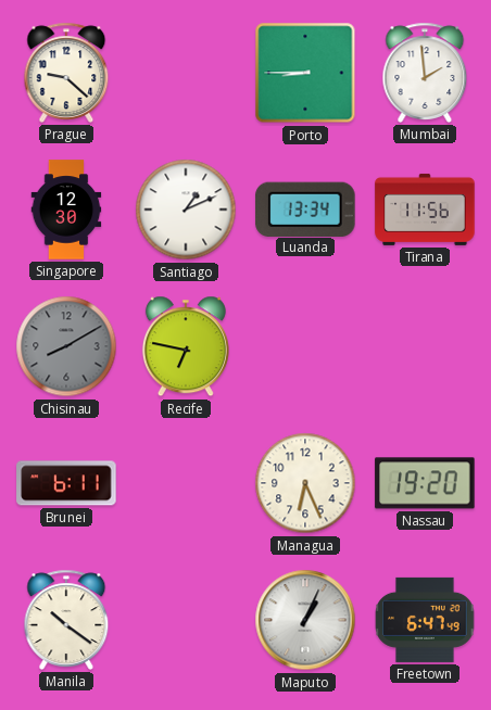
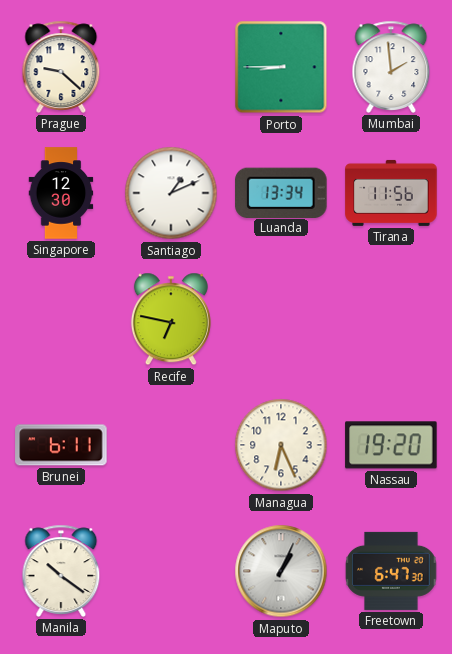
Chisinau: 8:10 -> none
Freetown: 6:47:49 -> 6:47:30
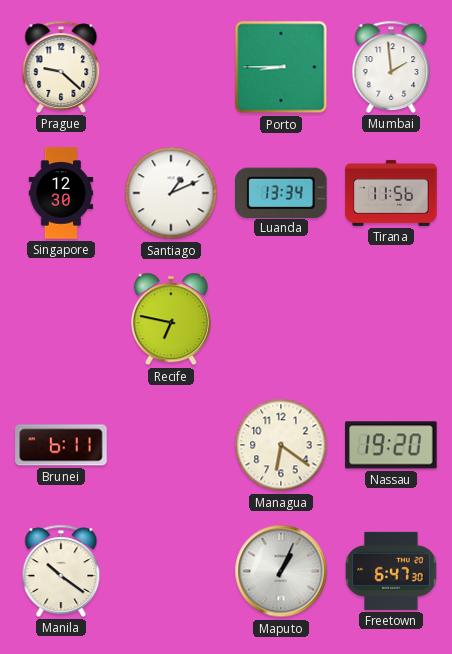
Managua: 6:26 -> 6:21
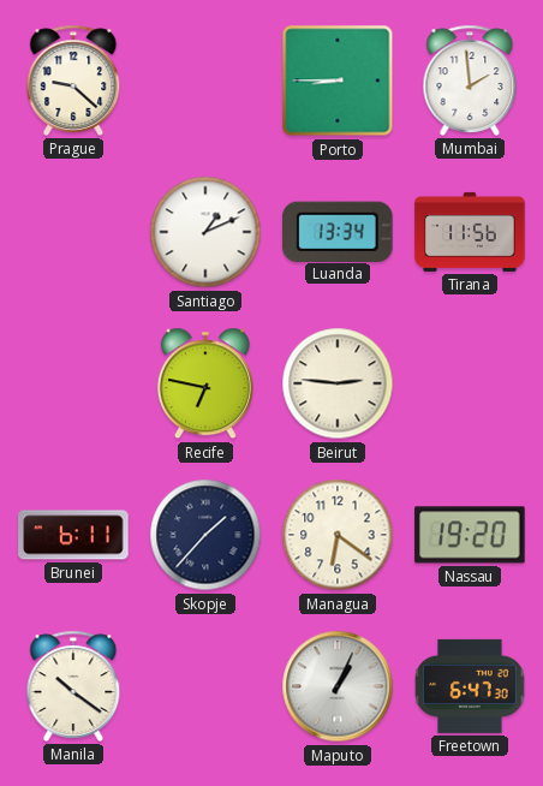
Singapore: 12:30 -> none
Beirut: none -> 2:46
Skopje: none -> 1:37
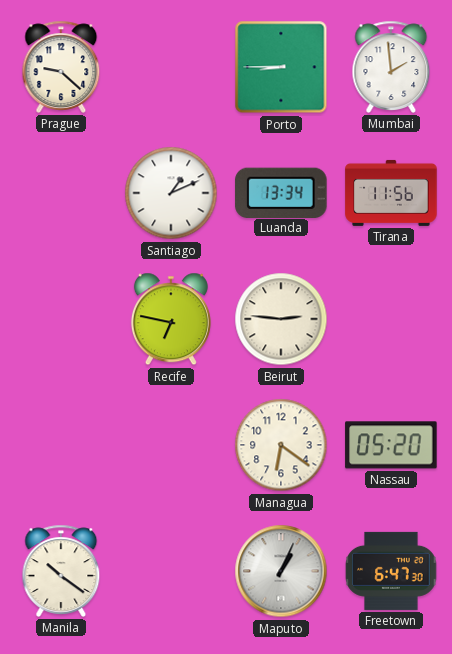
Brunei: 6:11 -> none
Skopje: 1:37 -> none
Nassau: 19:20 -> 05:20
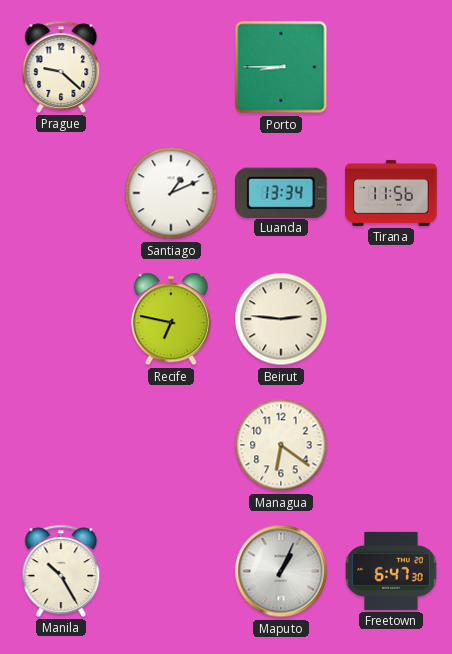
Mumbai: 1:59 -> none
Nassau: 05:20 -> none
Manila: 10:21 -> 10:25
